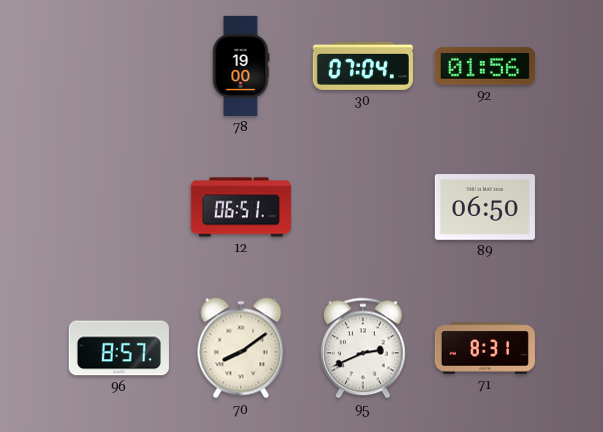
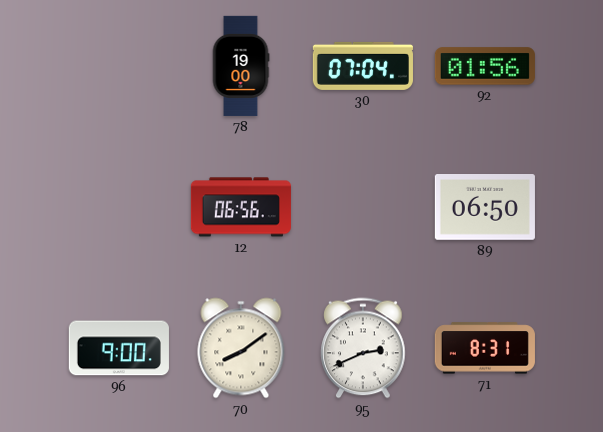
12: 06:51 -> 06:56
96: 8:57 -> 9:00
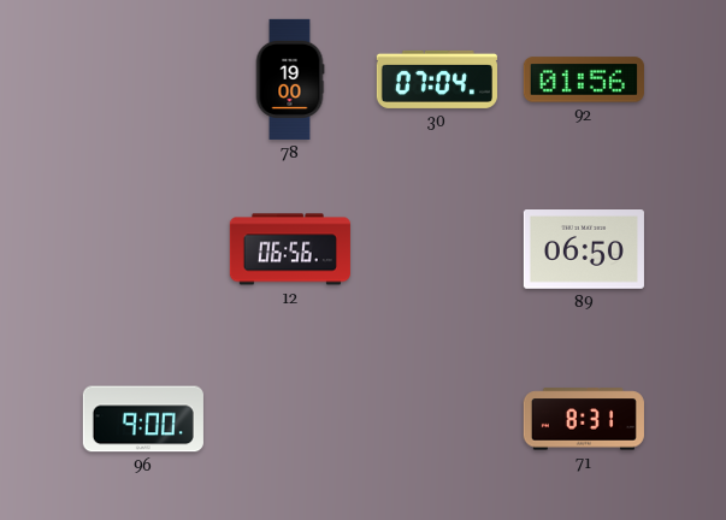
70: 8:09 -> none
95: 2:41 -> none
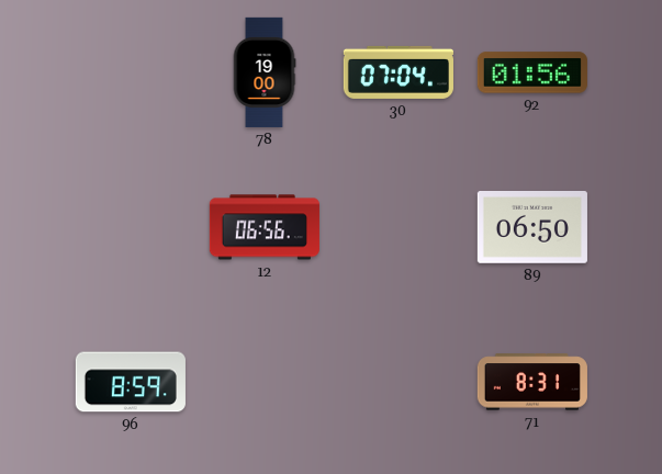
96: 9:00 -> 8:59
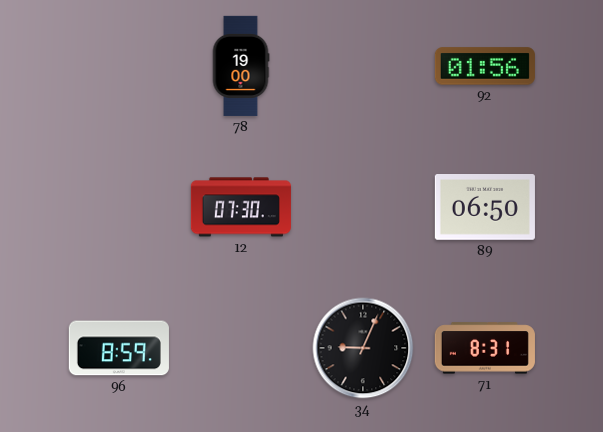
30: 07:04 -> none
12: 06:56 -> 07:30
34: none -> 9:04
